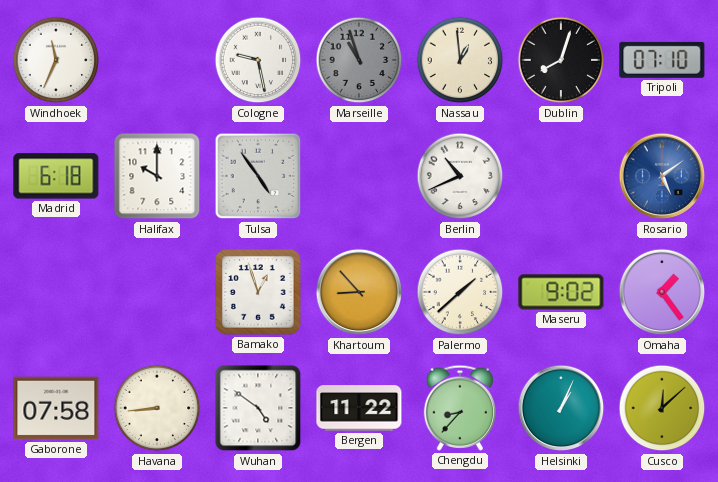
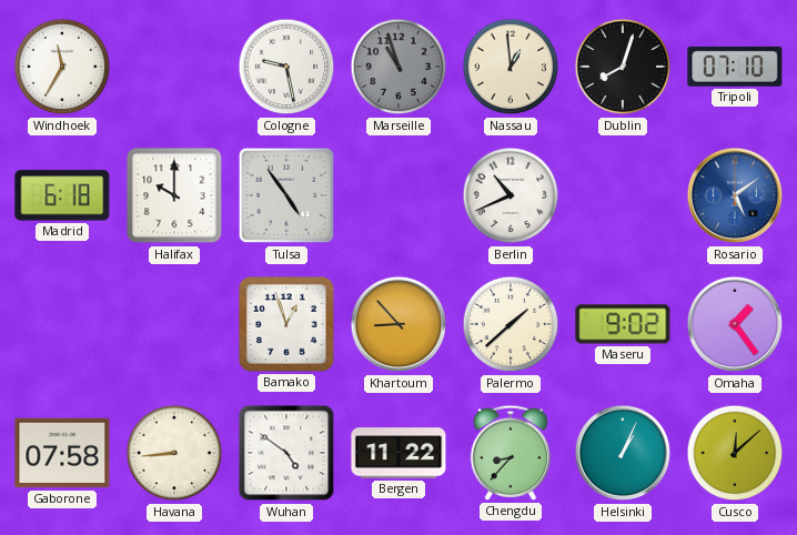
Windhoek: 11:34 -> 11:35
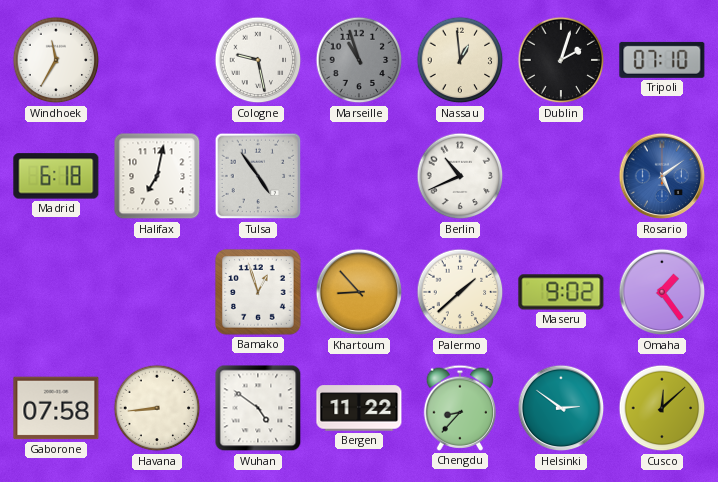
Dublin: 8:03 -> 2:03
Halifax: 10:00 -> 7:02
Helsinki: 1:04 -> 2:51
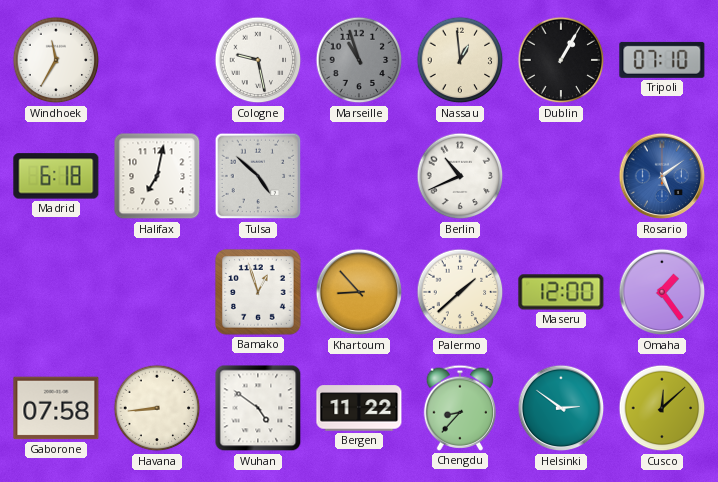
Dublin: 2:03 -> 1:05
Tulsa: 4:54 -> 4:52
Maseru: 9:02 -> 12:00
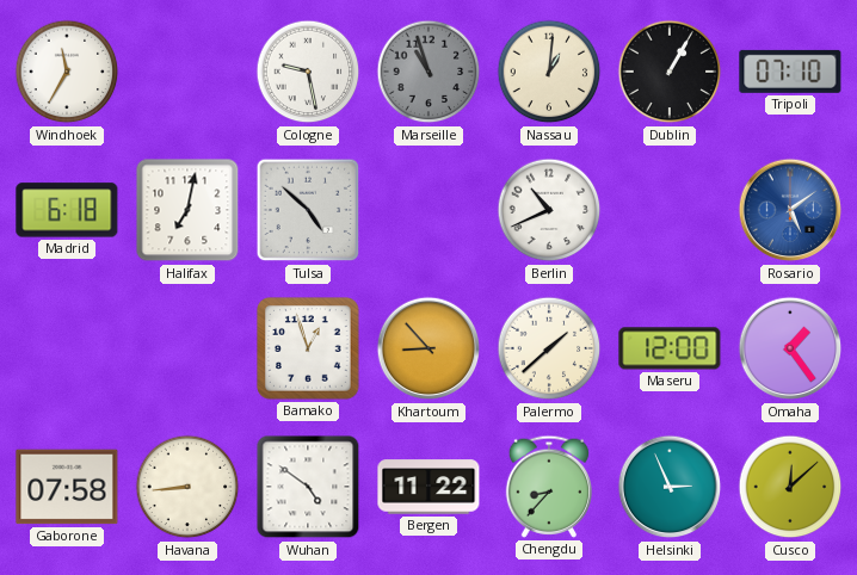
Nassau: 12:59 -> 1:01
Helsinki: 2:51 -> 2:56
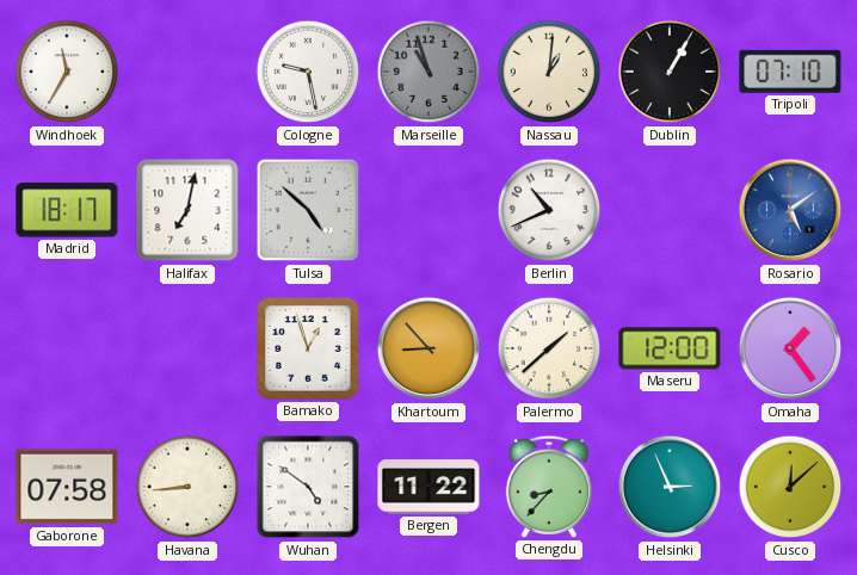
Madrid: 6:18 -> 18:17
